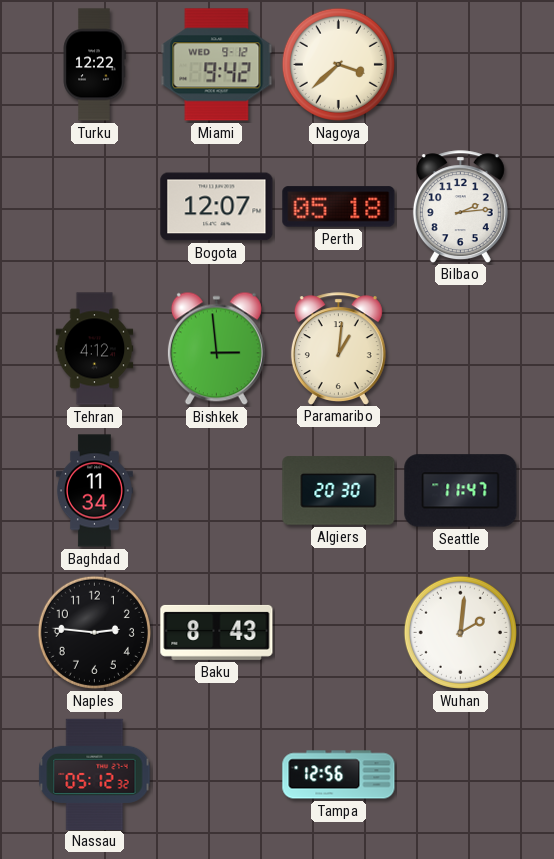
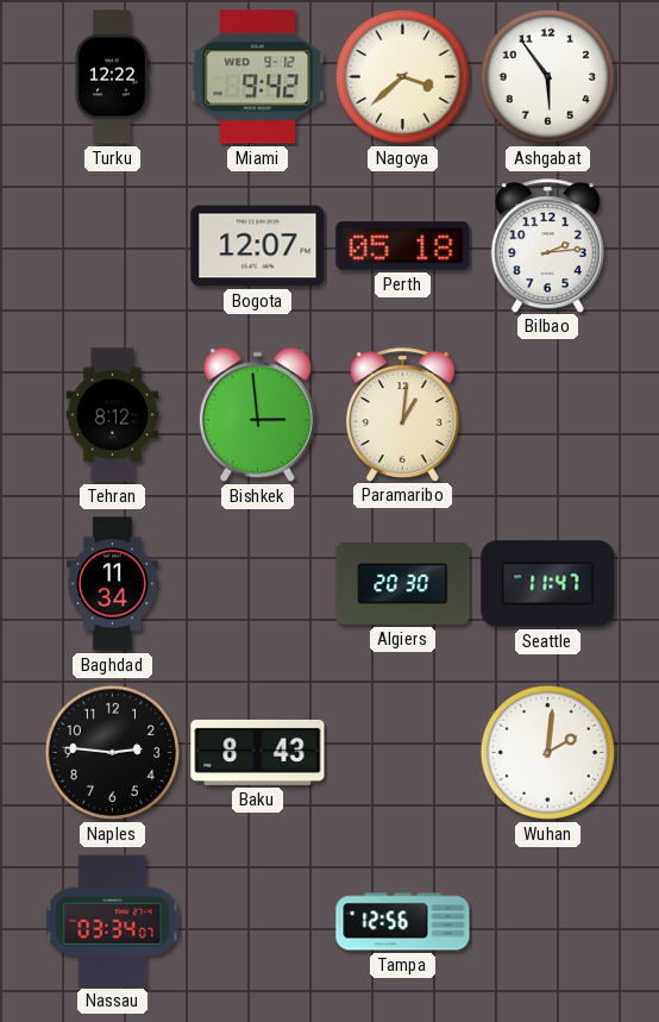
Ashgabat: none -> 5:54
Tehran: 4:12 -> 8:12
Nassau: 05:12 -> 03:34
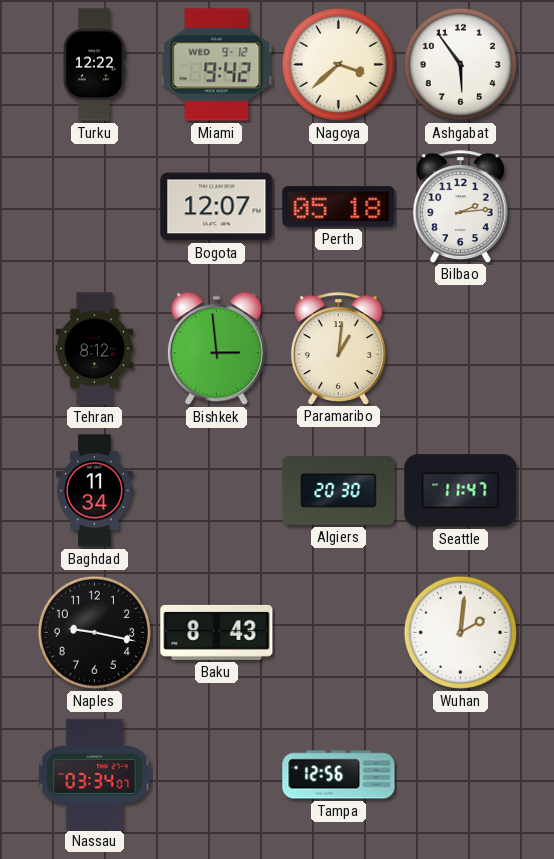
Naples: 2:46 -> 9:17
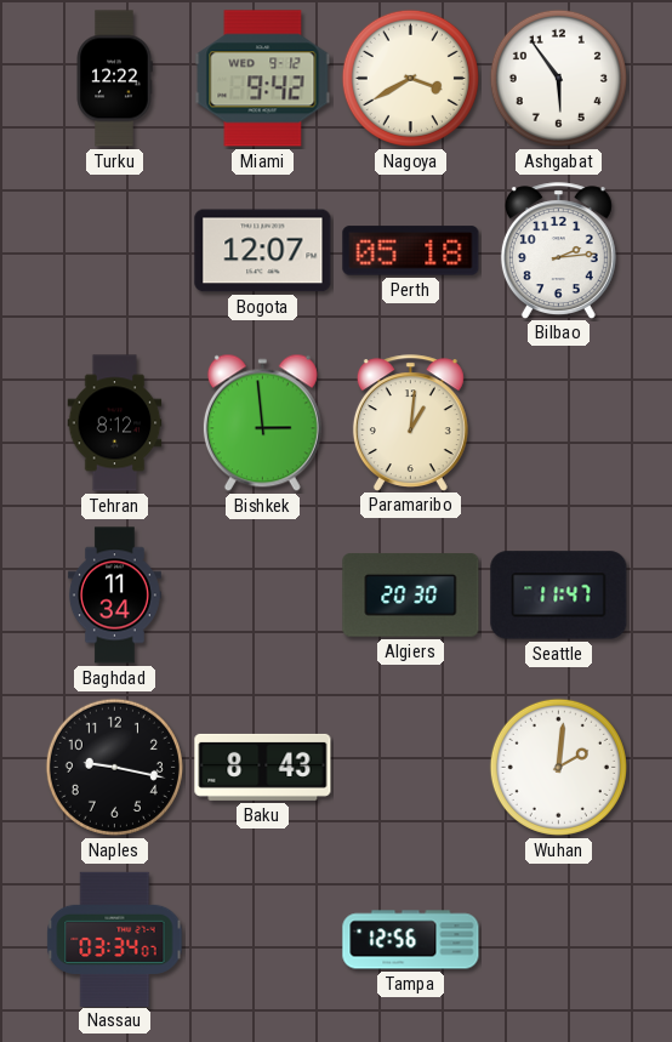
Nagoya: 3:38 -> 3:40
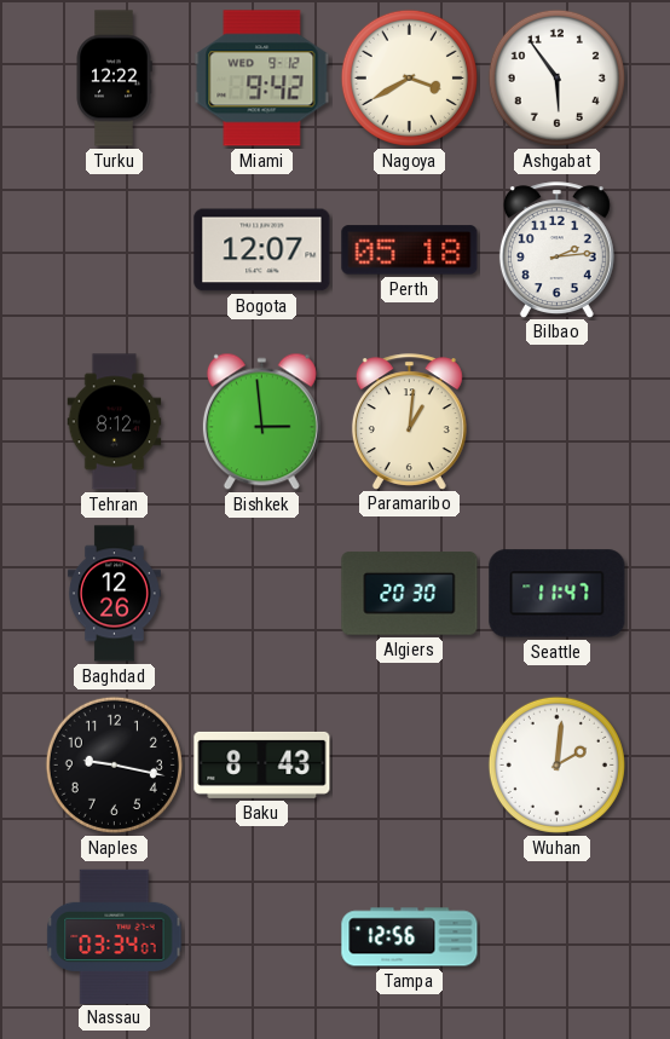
Baghdad: 11:34 -> 12:26
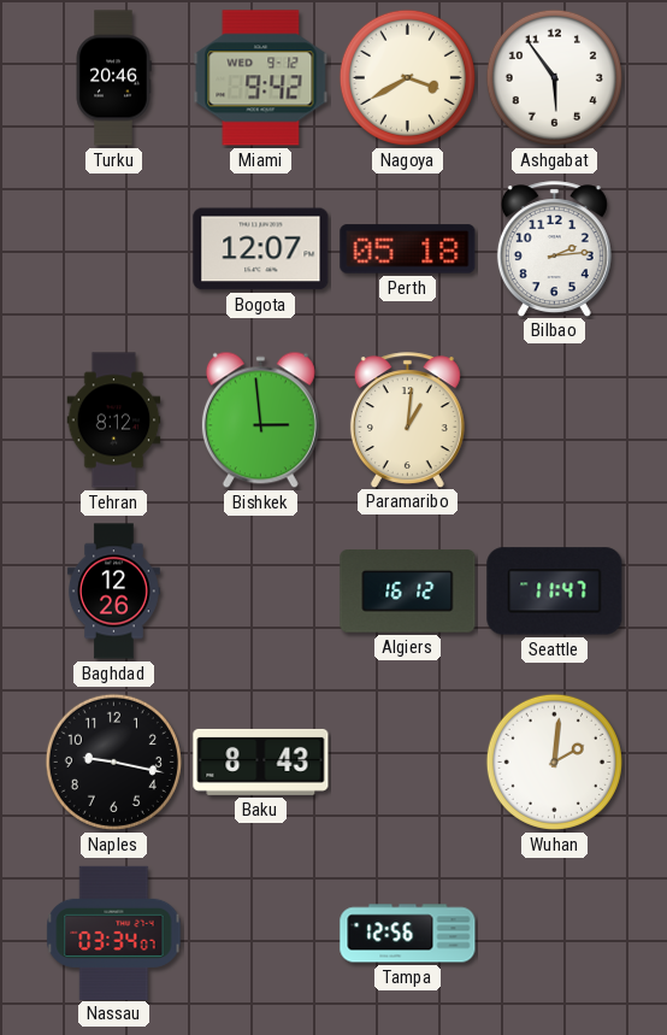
Turku: 12:22 -> 20:46
Algiers: 20:30 -> 16:12
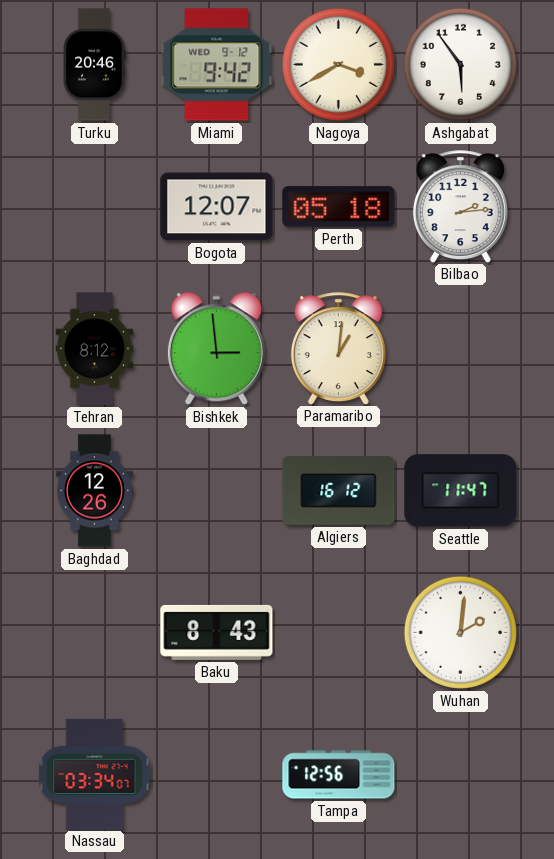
Naples: 9:17 -> none
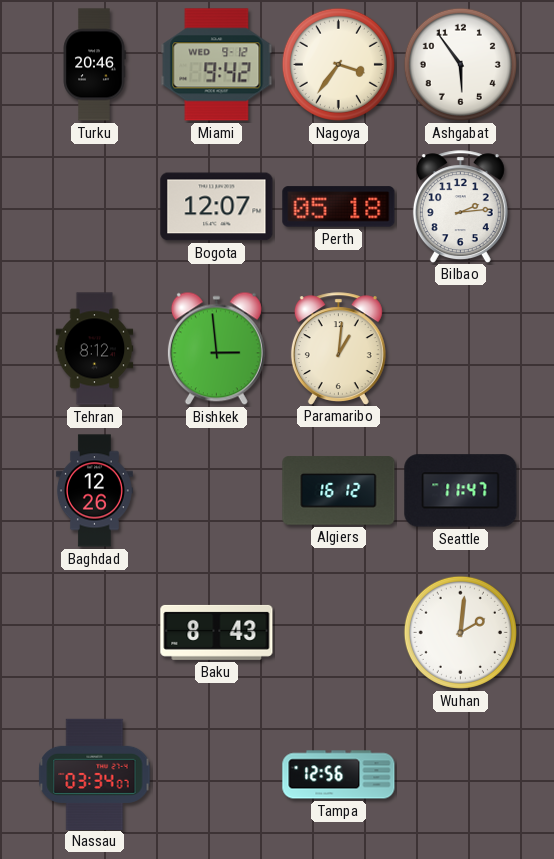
Nagoya: 3:40 -> 3:36
